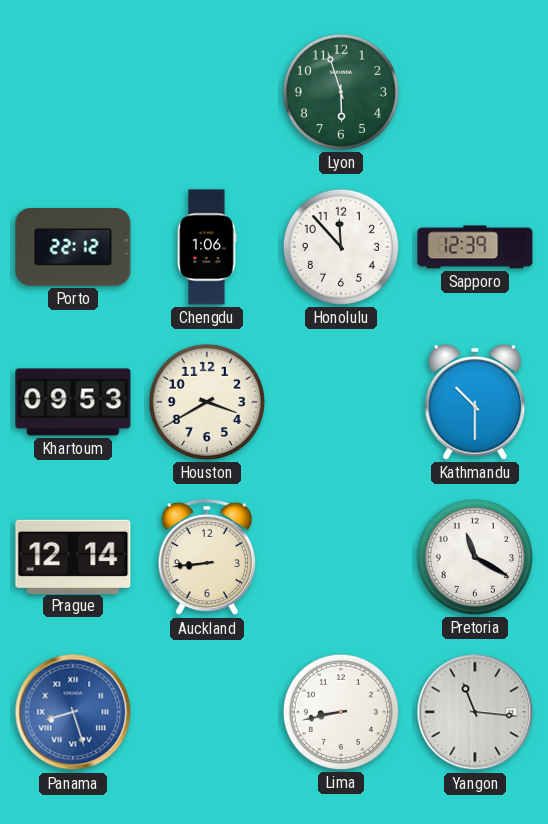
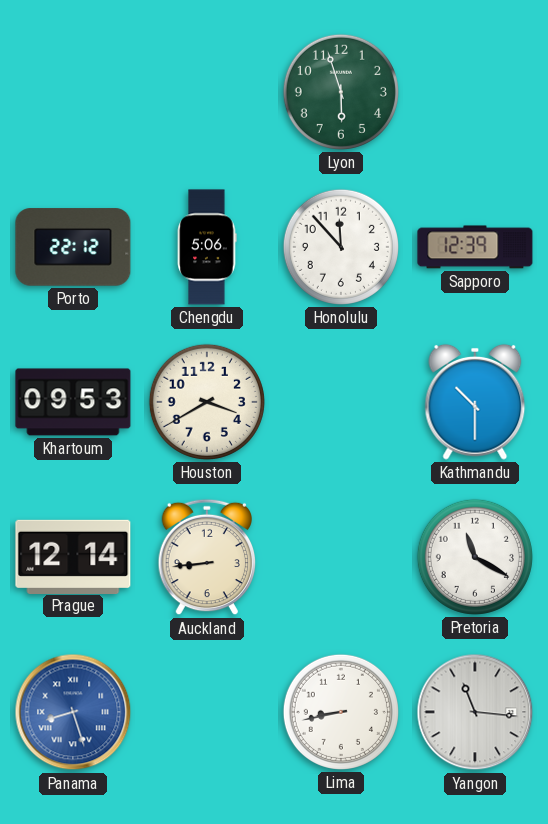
Chengdu: 1:06 -> 5:06
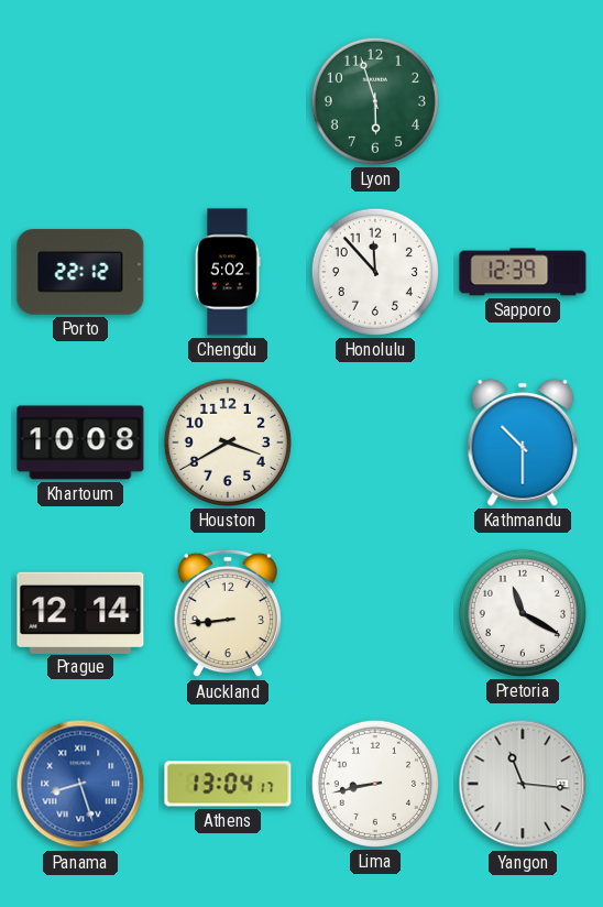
Chengdu: 5:06 -> 5:02
Khartoum: 09:53 -> 10:08
Athens: none -> 13:04
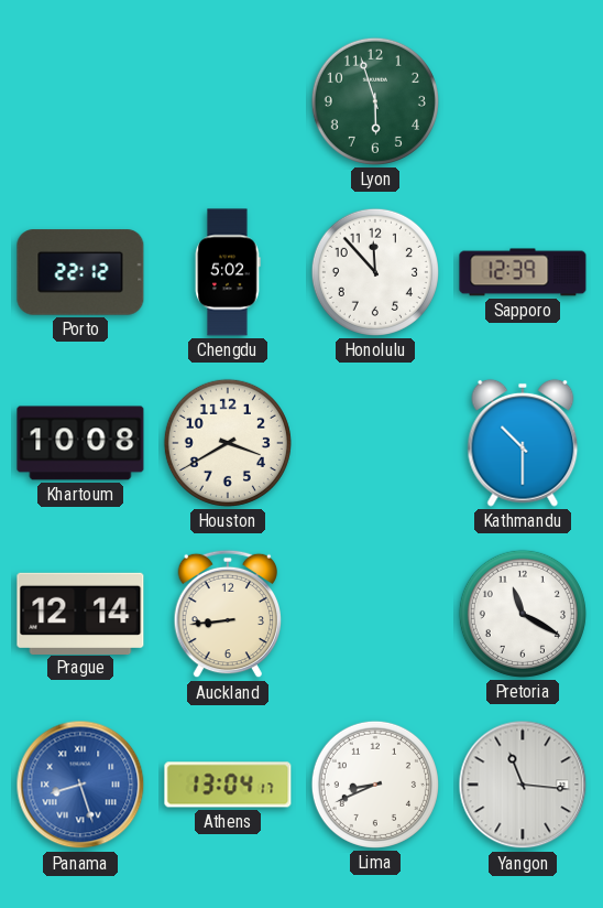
Lima: 8:43 -> 8:41
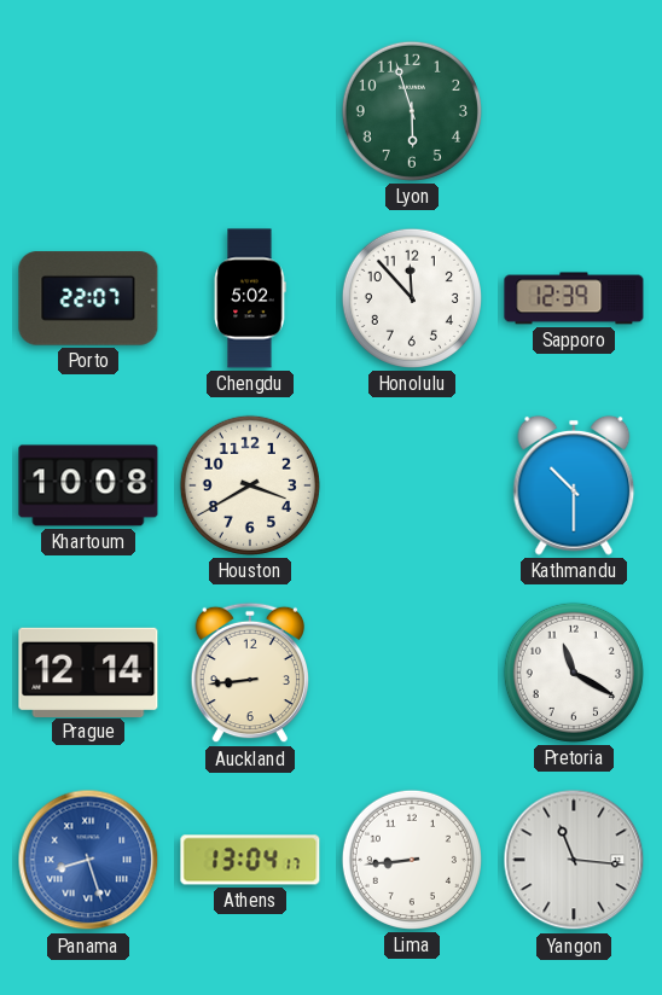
Porto: 22:12 -> 22:07
Lima: 8:41 -> 8:44
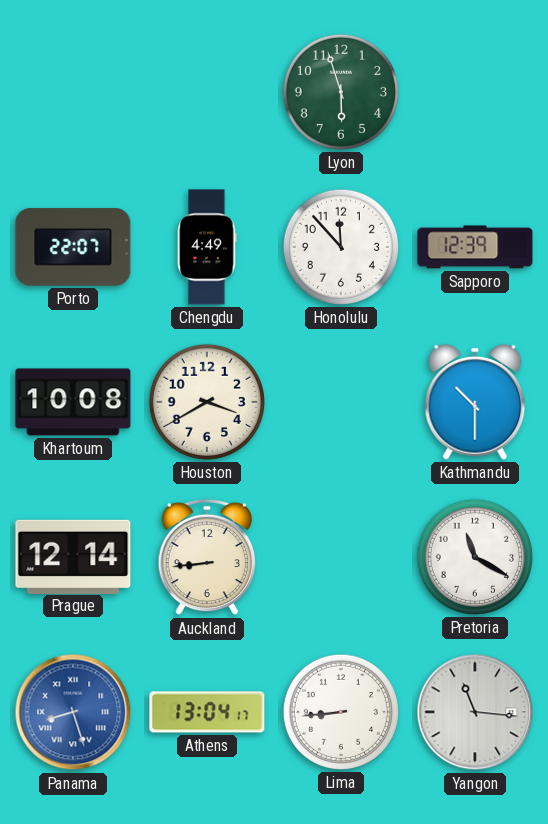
Chengdu: 5:02 -> 4:49
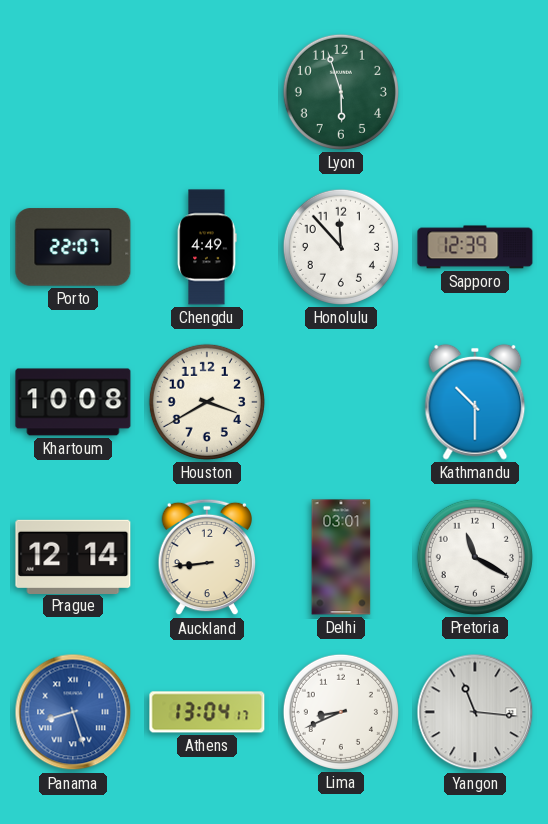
Delhi: none -> 03:01
Lima: 8:44 -> 8:41
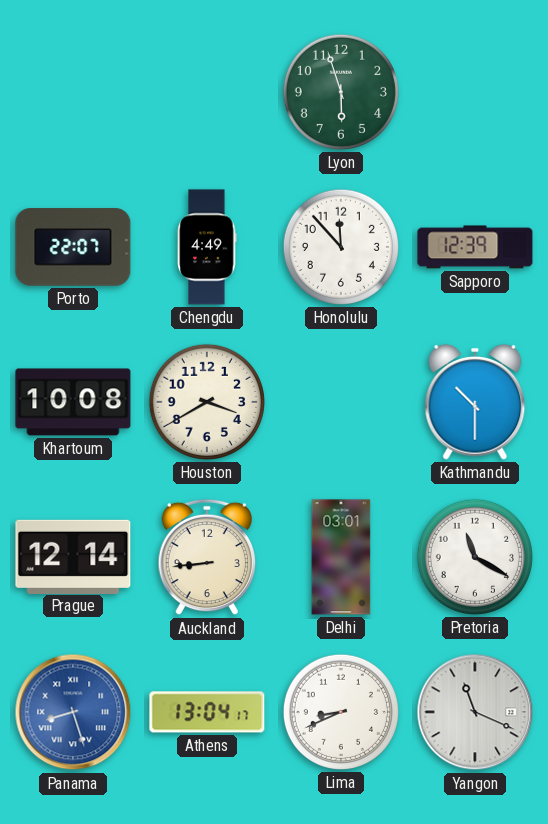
Yangon: 11:16 -> 11:19
